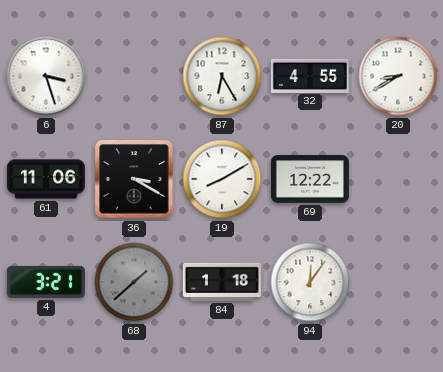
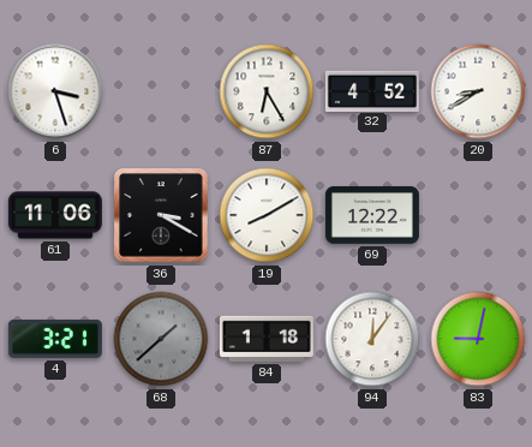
32: 4:55 -> 4:52
83: none -> 9:02
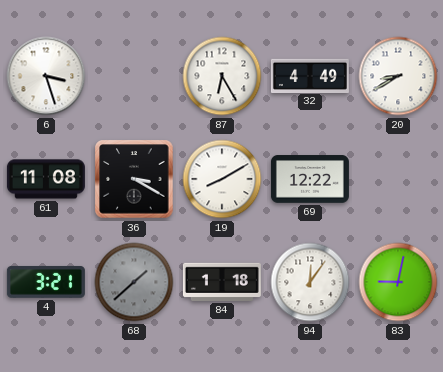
32: 4:52 -> 4:49
61: 11:06 -> 11:08
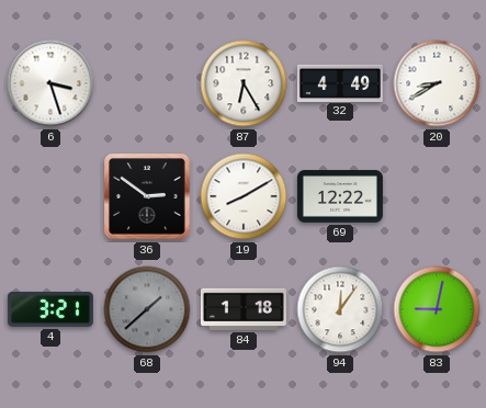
61: 11:08 -> none
36: 3:20 -> 2:51
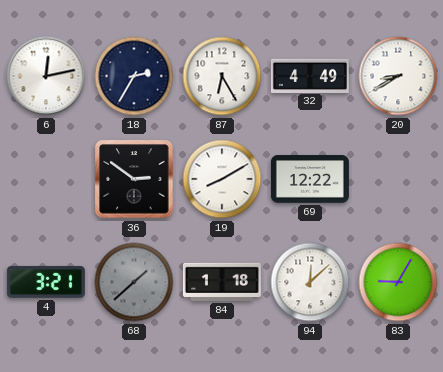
6: 3:27 -> 12:13
18: none -> 2:35
94: 12:06 -> 12:08
83: 9:02 -> 9:05
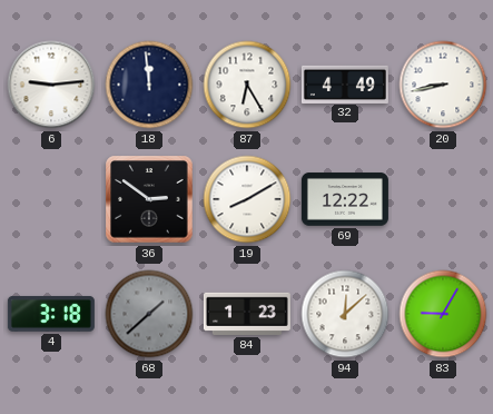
6: 12:13 -> 9:14
18: 2:35 -> 11:59
20: 8:40 -> 8:43
4: 3:21 -> 3:18
84: 1:18 -> 1:23
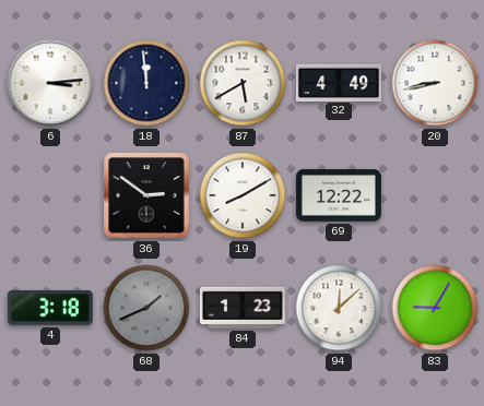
6: 9:14 -> 3:14
87: 6:25 -> 5:40
68: 1:38 -> 1:41
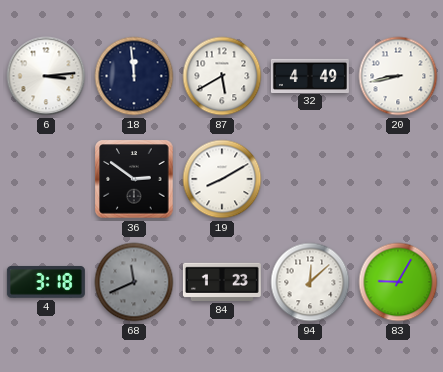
69: 12:22 -> none
68: 1:41 -> 11:41
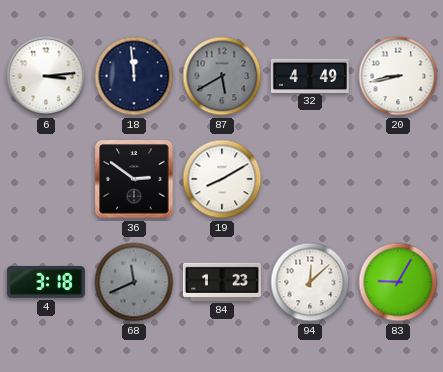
87 dial: white -> grey
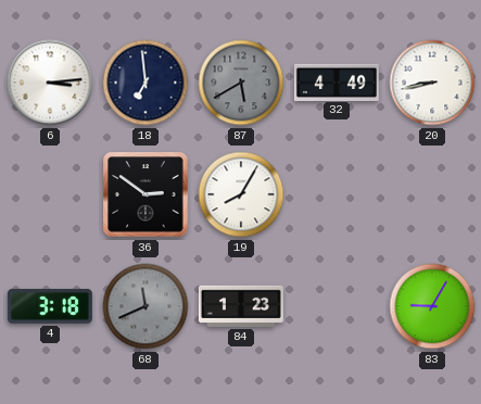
18: 11:59 -> 6:59
19: 8:10 -> 8:05
94: 12:08 -> none
